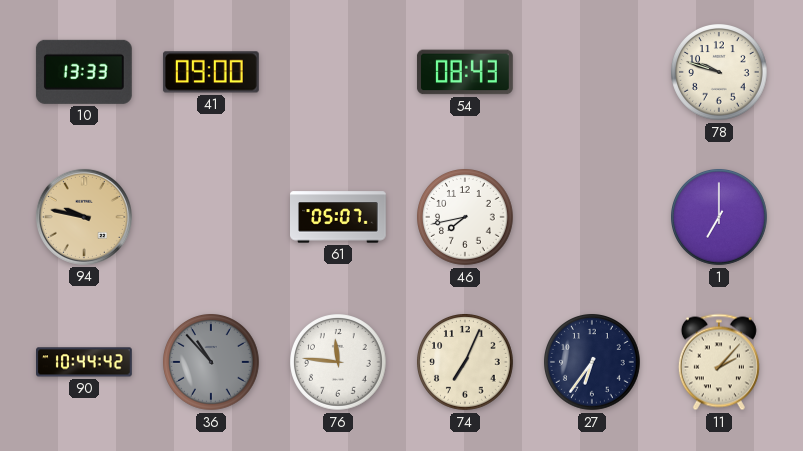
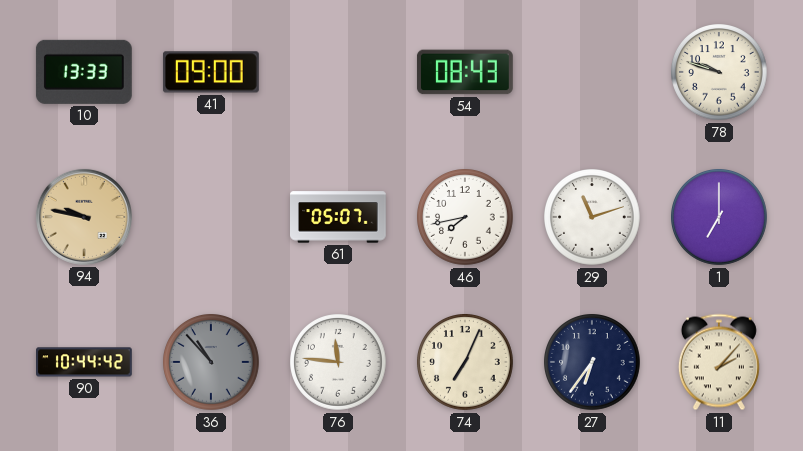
29: none -> 11:12
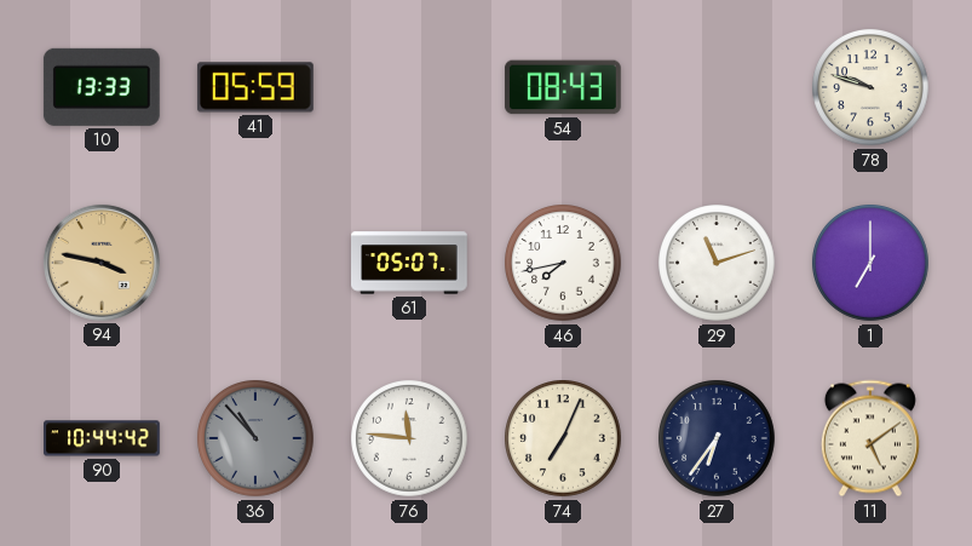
41: 09:00 -> 05:59
94: 9:47 -> 3:47
11: 2:07 -> 5:09
